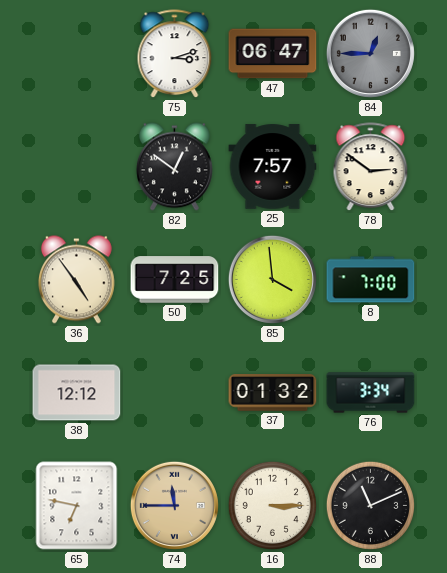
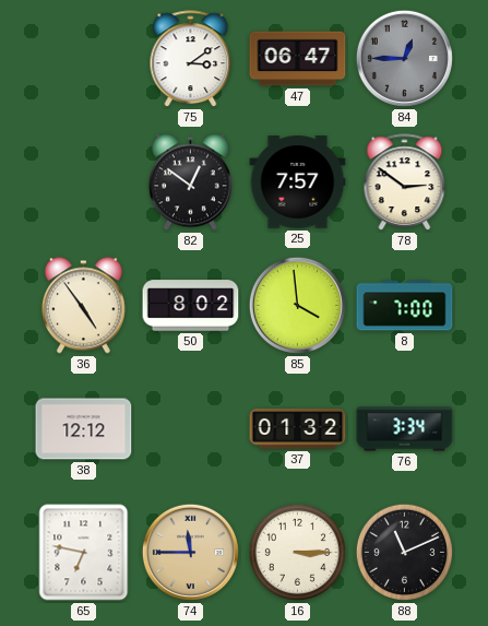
75: 3:12 -> 3:09
50: 7:25 -> 8:02
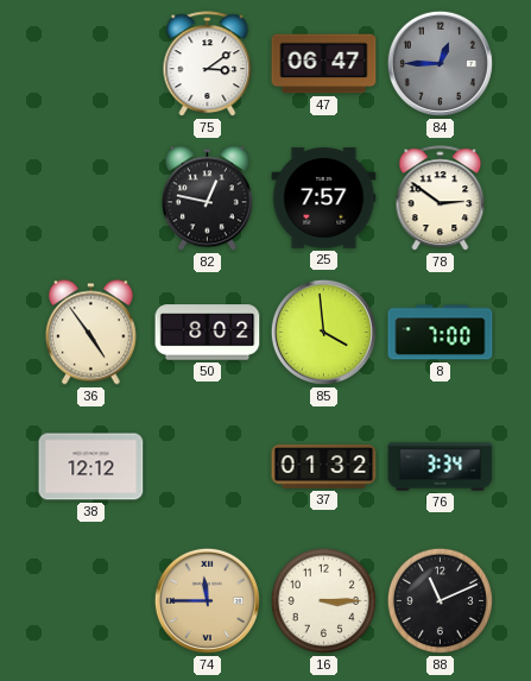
82: 12:51 -> 12:47
65: 6:47 -> none
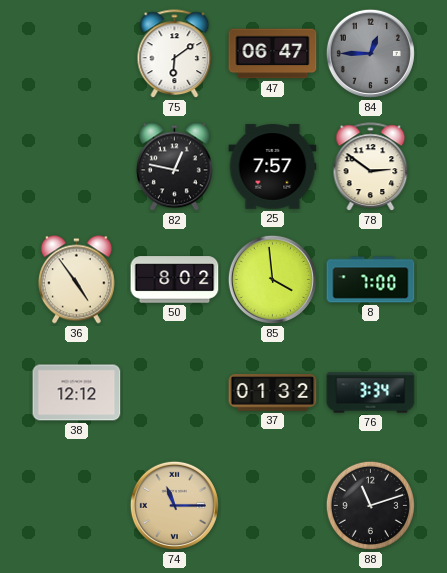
75: 3:09 -> 6:09
74: 11:45 -> 11:15
16: 3:15 -> none
88: 11:11 -> 11:12
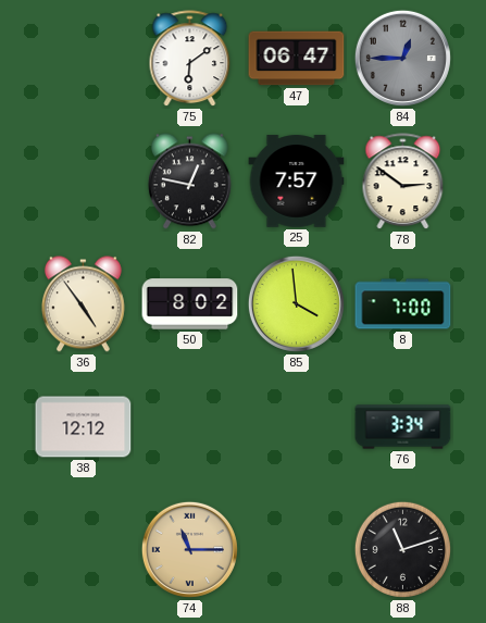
37: 01:32 -> none
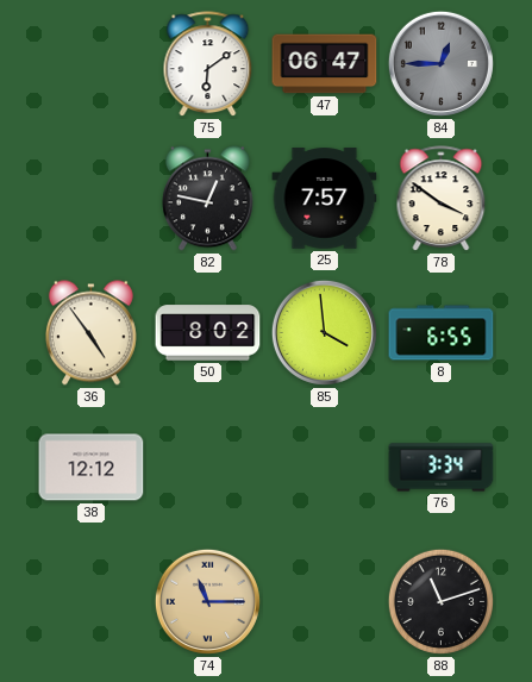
78: 2:51 -> 3:51
8: 7:00 -> 6:55
